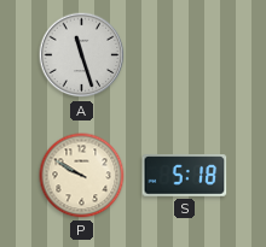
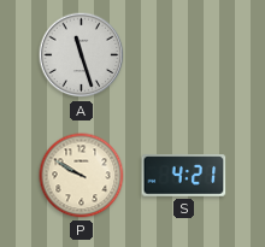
S: 5:18 -> 4:21
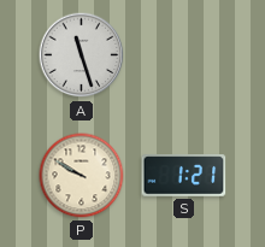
S: 4:21 -> 1:21
